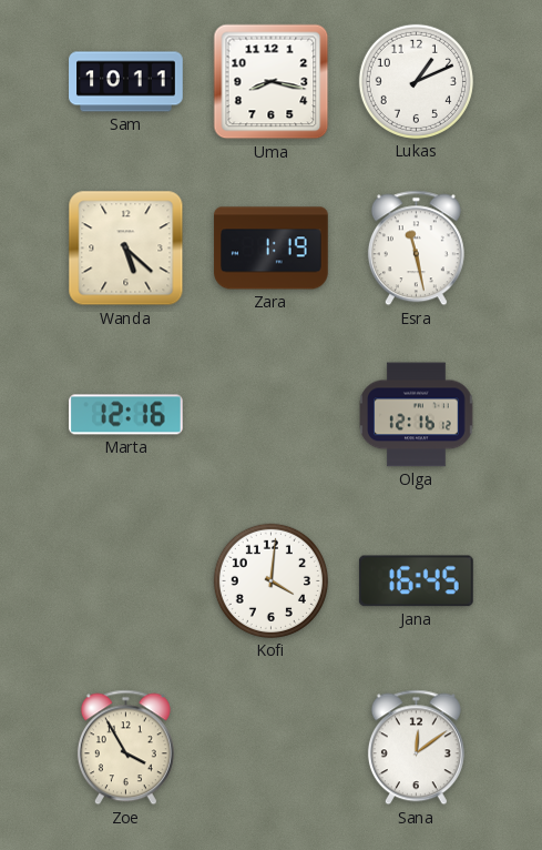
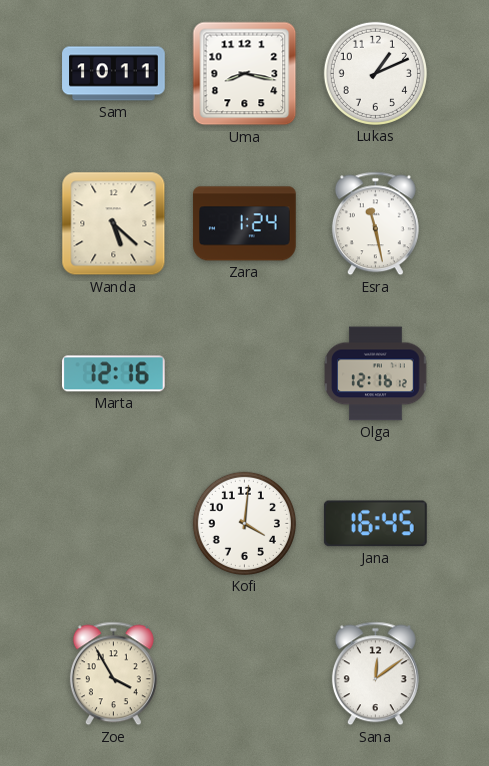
Zara: 1:19 -> 1:24
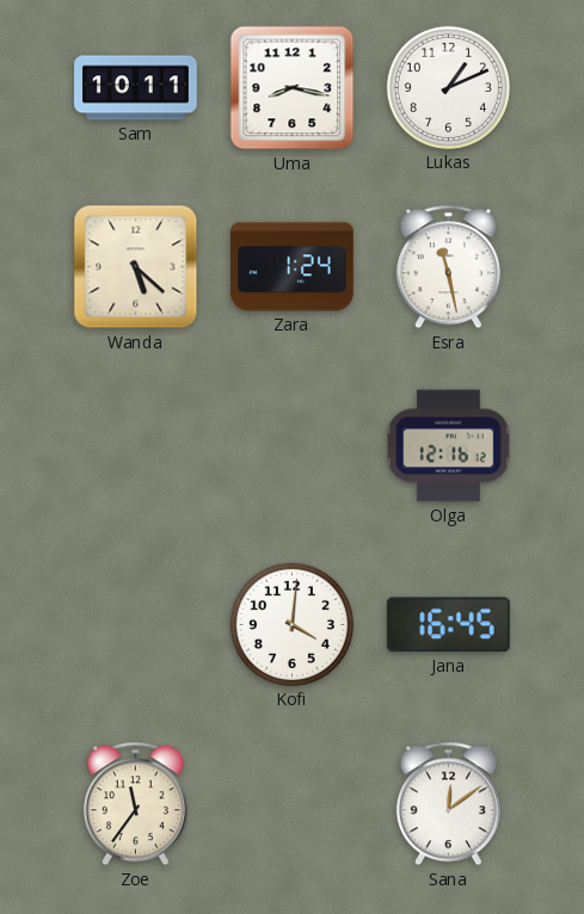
Marta: 12:16 -> none
Zoe: 3:55 -> 11:36
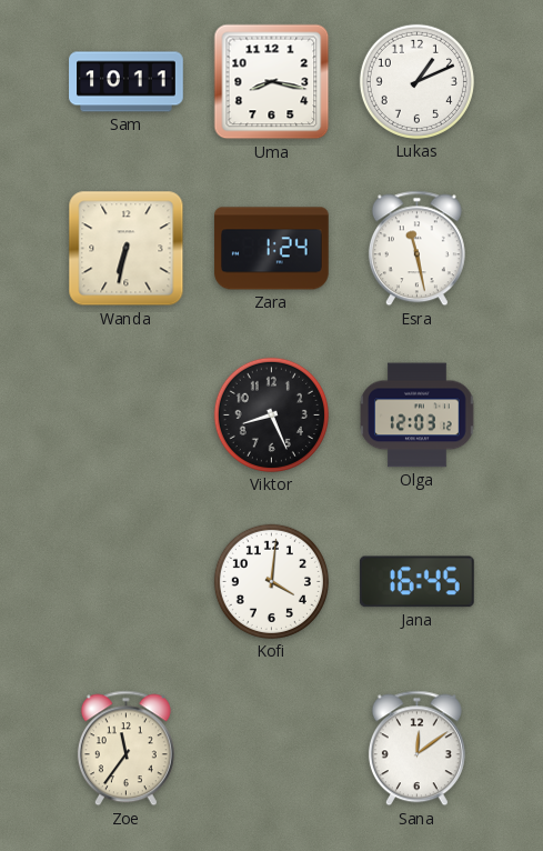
Wanda: 5:22 -> 6:32
Viktor: none -> 8:26
Olga: 12:16 -> 12:03
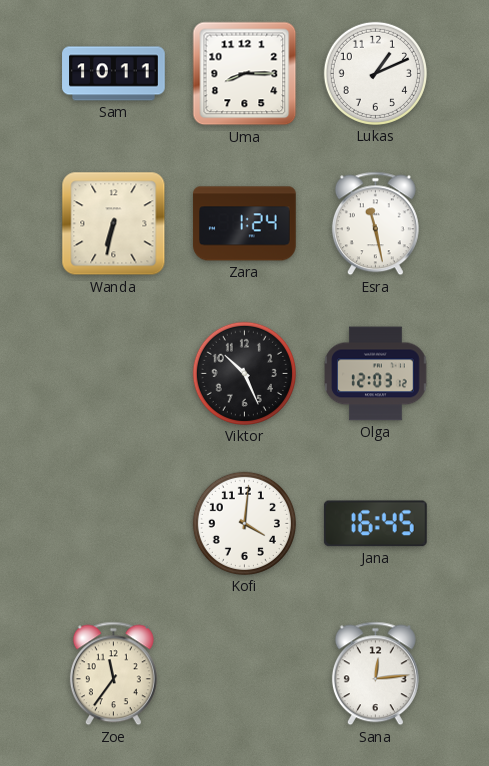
Uma: 8:17 -> 8:15
Viktor: 8:26 -> 10:26
Sana: 12:09 -> 12:14
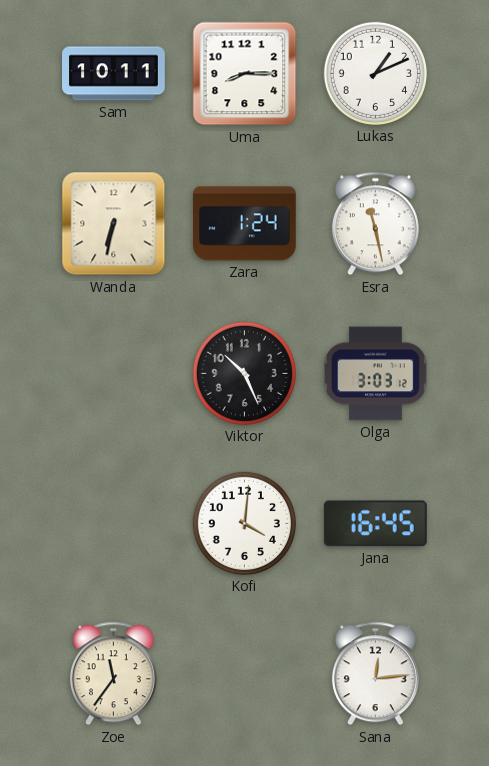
Olga: 12:03 -> 3:03
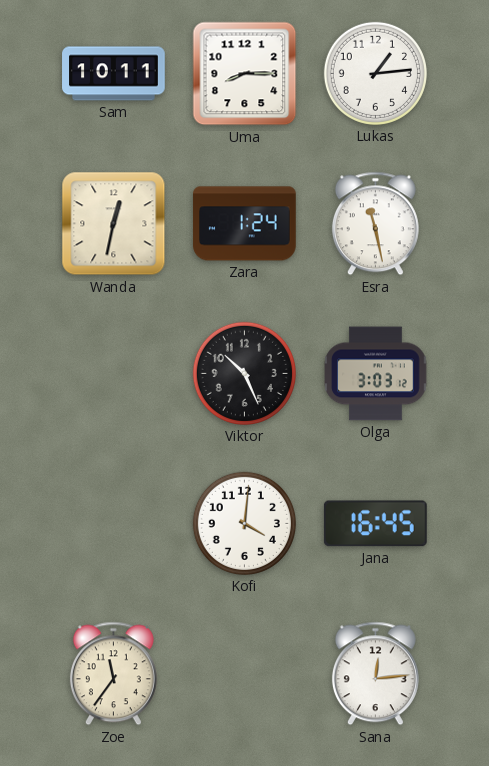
Lukas: 1:11 -> 1:14
Wanda: 6:32 -> 12:32
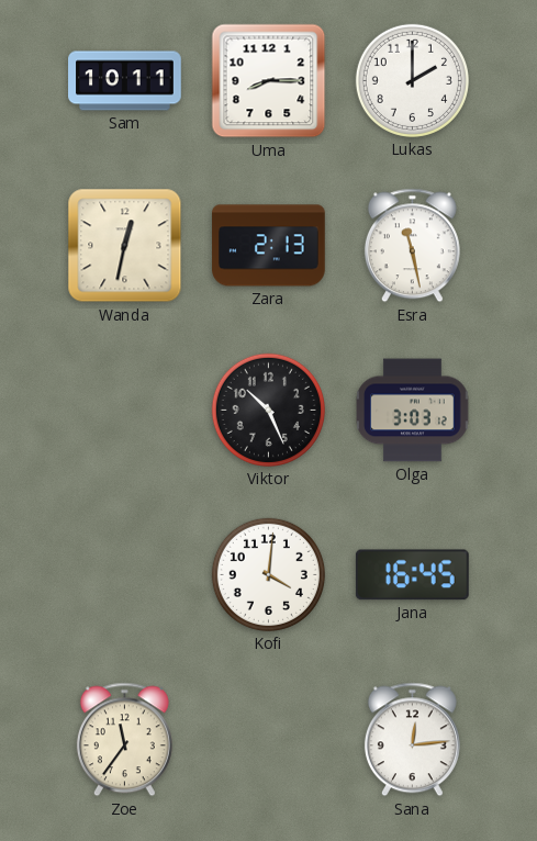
Lukas: 1:14 -> 2:00
Zara: 1:24 -> 2:13
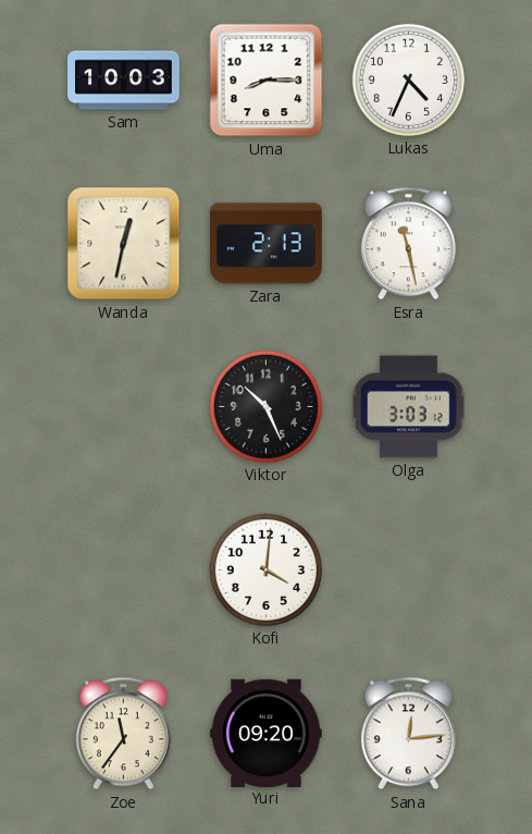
Sam: 10:11 -> 10:03
Lukas: 2:00 -> 4:34
Jana: 16:45 -> none
Yuri: none -> 09:20
